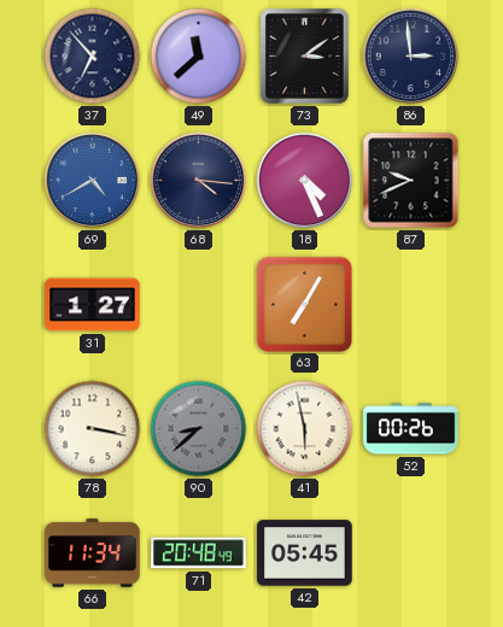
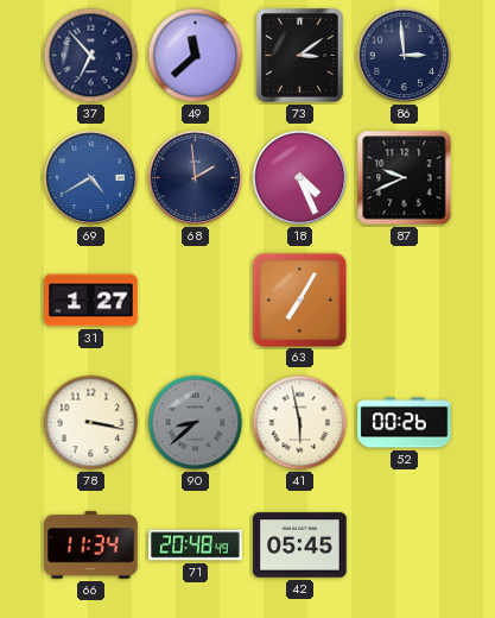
68: 4:16 -> 1:59
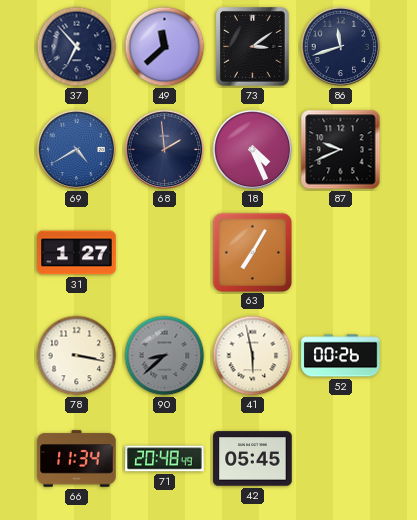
86: 2:59 -> 11:42
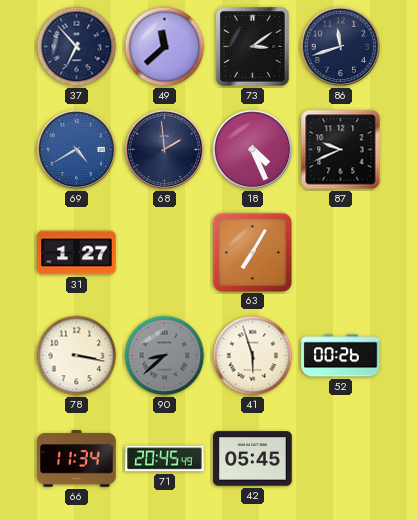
41: 5:58 -> 5:57
71: 20:48 -> 20:45
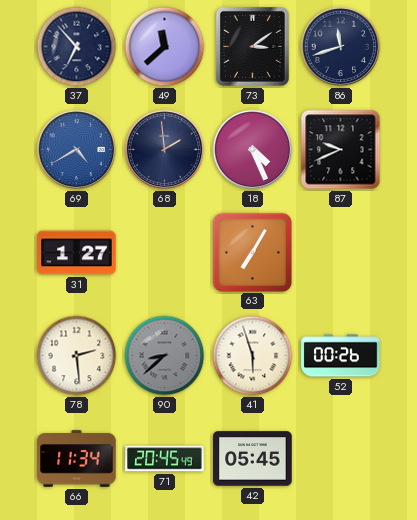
78: 3:17 -> 2:29
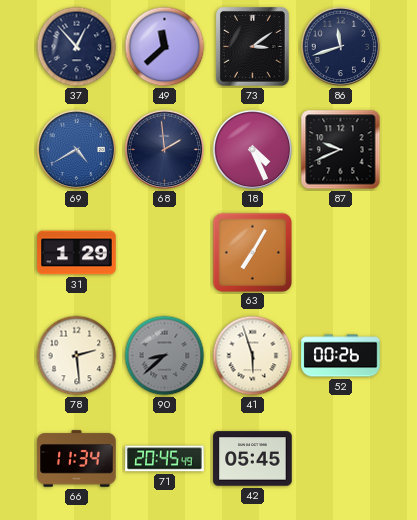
37: 6:53 -> 12:53
31: 1:27 -> 1:29
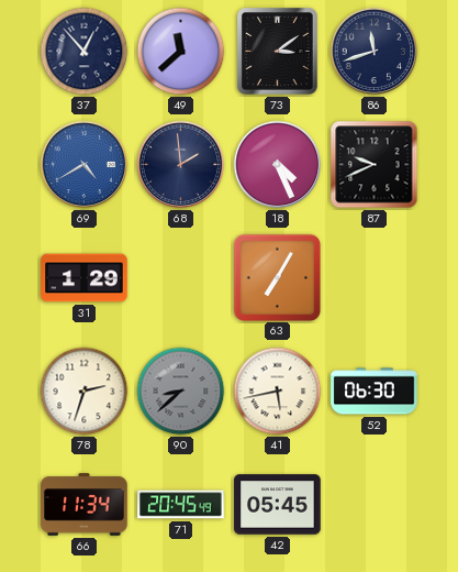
78: 2:29 -> 2:33
41: 5:57 -> 5:43
52: 00:26 -> 06:30
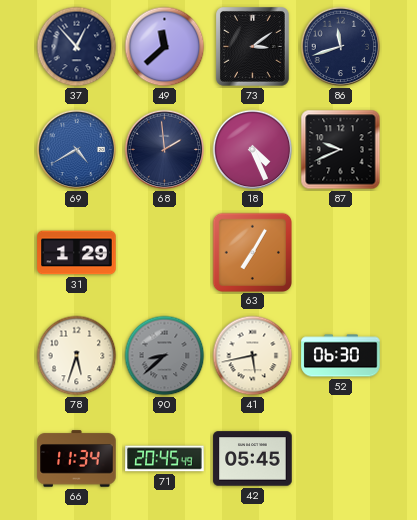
78: 2:33 -> 5:33
